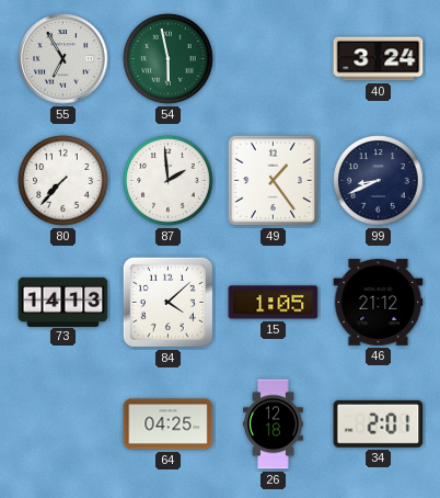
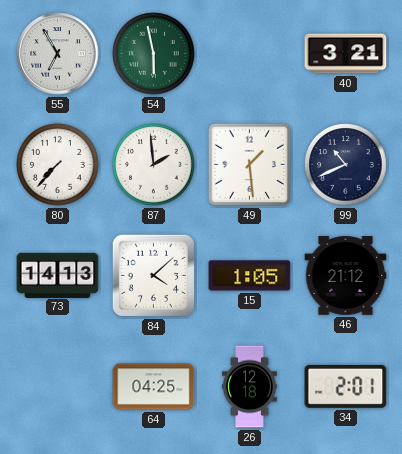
40: 3:24 -> 3:21
49: 1:24 -> 1:29
99: 8:41 -> 10:41
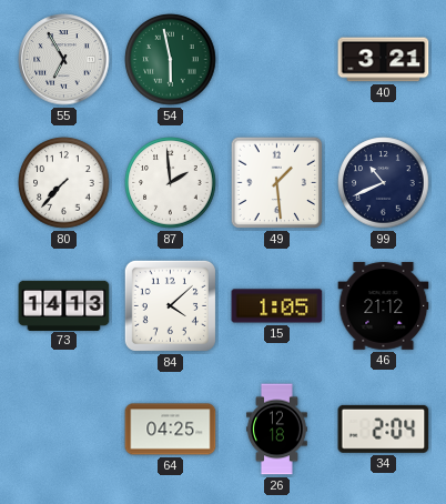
34: 2:01 -> 2:04
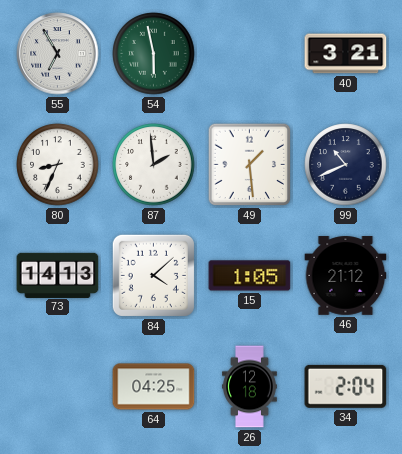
80: 7:37 -> 8:34
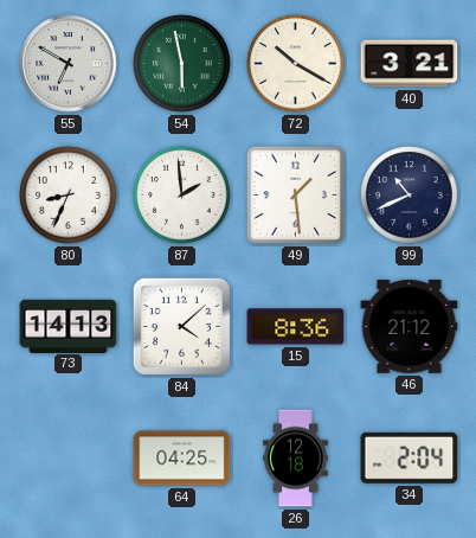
55: 6:55 -> 6:50
72: none -> 10:20
15: 1:05 -> 8:36
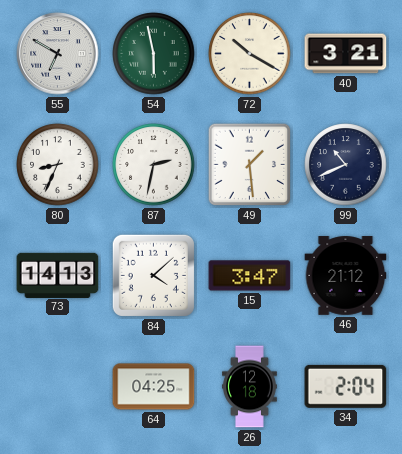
87: 1:59 -> 2:32
15: 8:36 -> 3:47
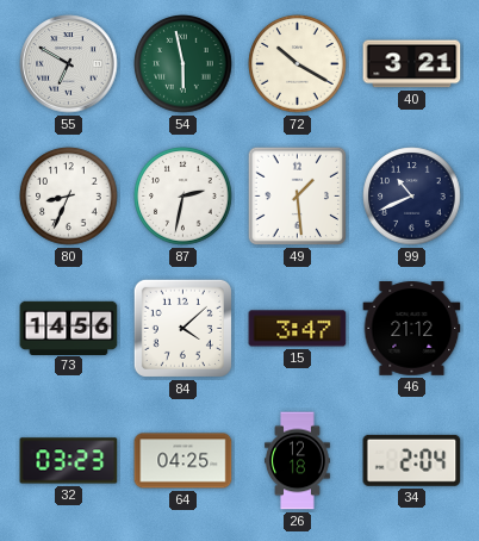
73: 14:13 -> 14:56
32: none -> 03:23
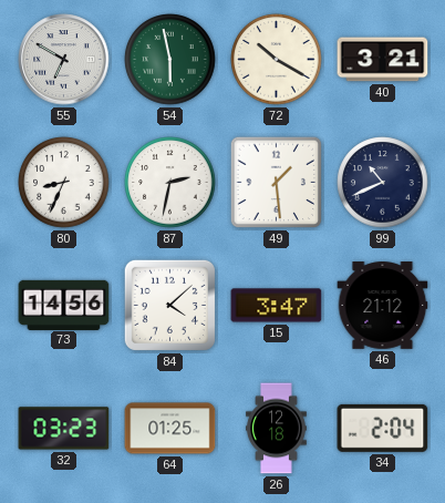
64: 04:25 -> 01:25
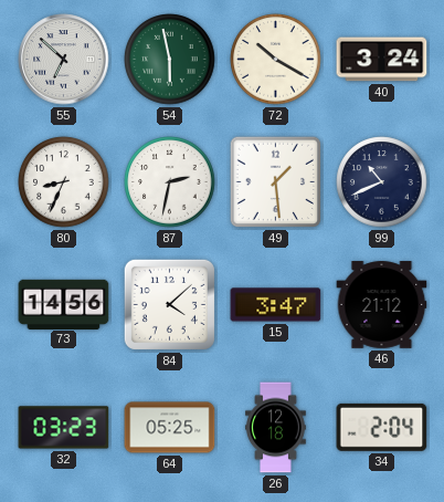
55: 6:50 -> 6:52
40: 3:21 -> 3:24
64: 01:25 -> 05:25
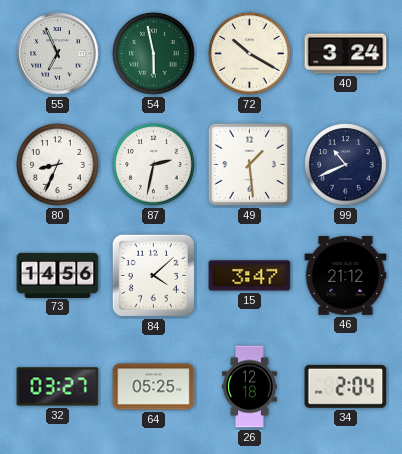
55: 6:52 -> 6:56
32: 03:23 -> 03:27
